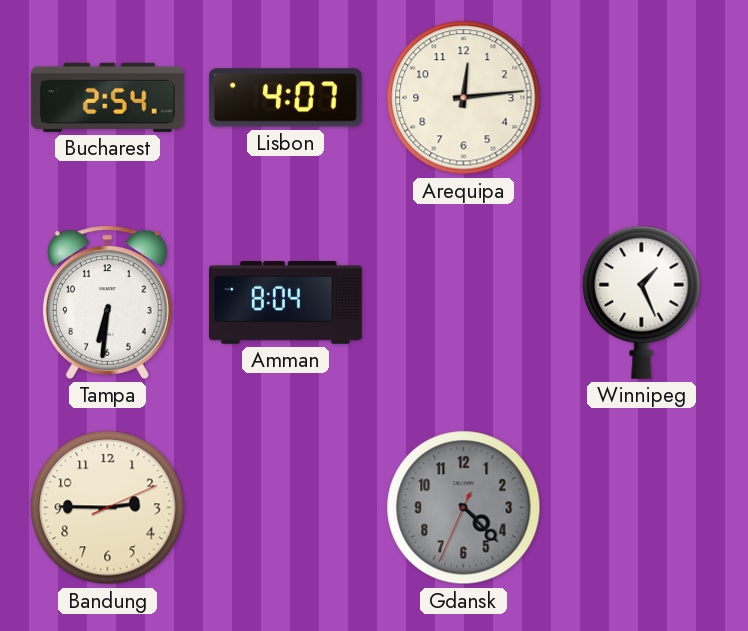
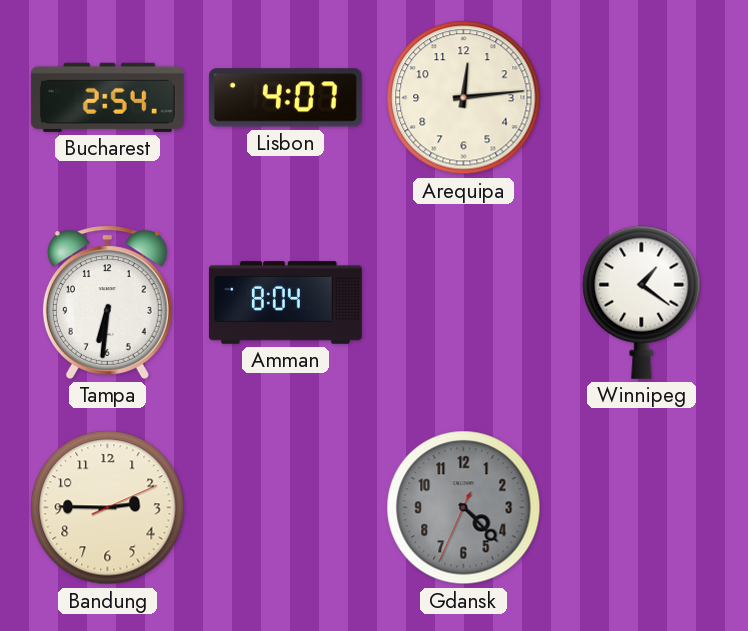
Winnipeg: 1:26 -> 1:21
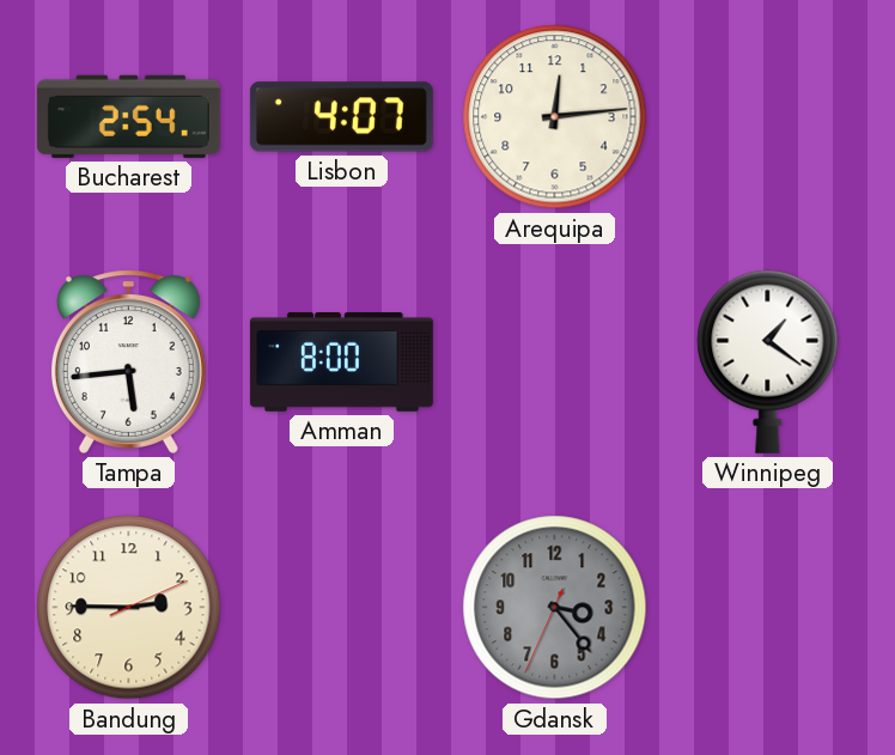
Tampa: 6:31 -> 5:44
Amman: 8:04 -> 8:00
Gdansk: 4:22 -> 3:23
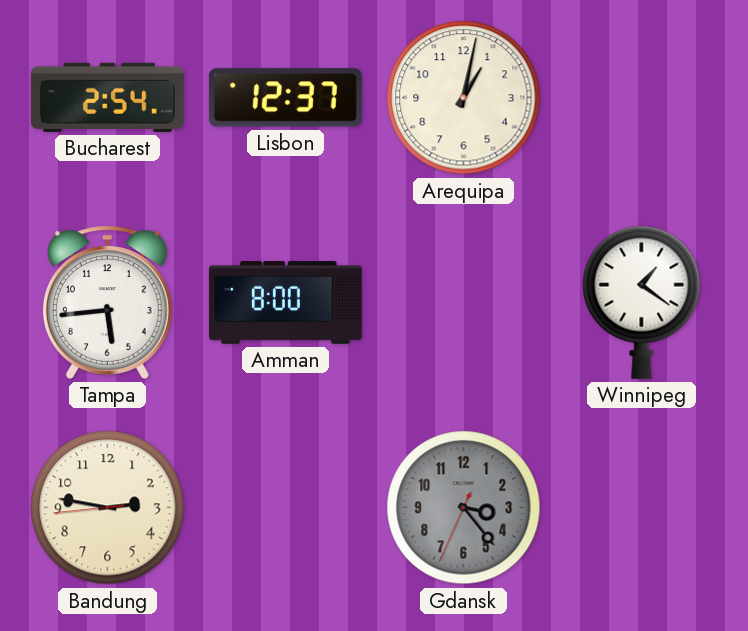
Lisbon: 4:07 -> 12:37
Arequipa: 12:14 -> 1:02
Bandung: 2:45 -> 2:46
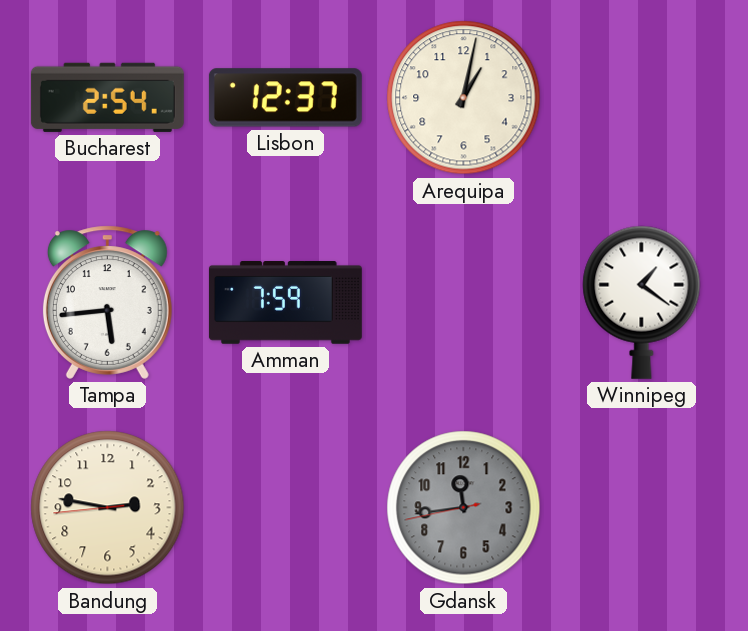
Amman: 8:00 -> 7:59
Gdansk: 3:23 -> 11:43
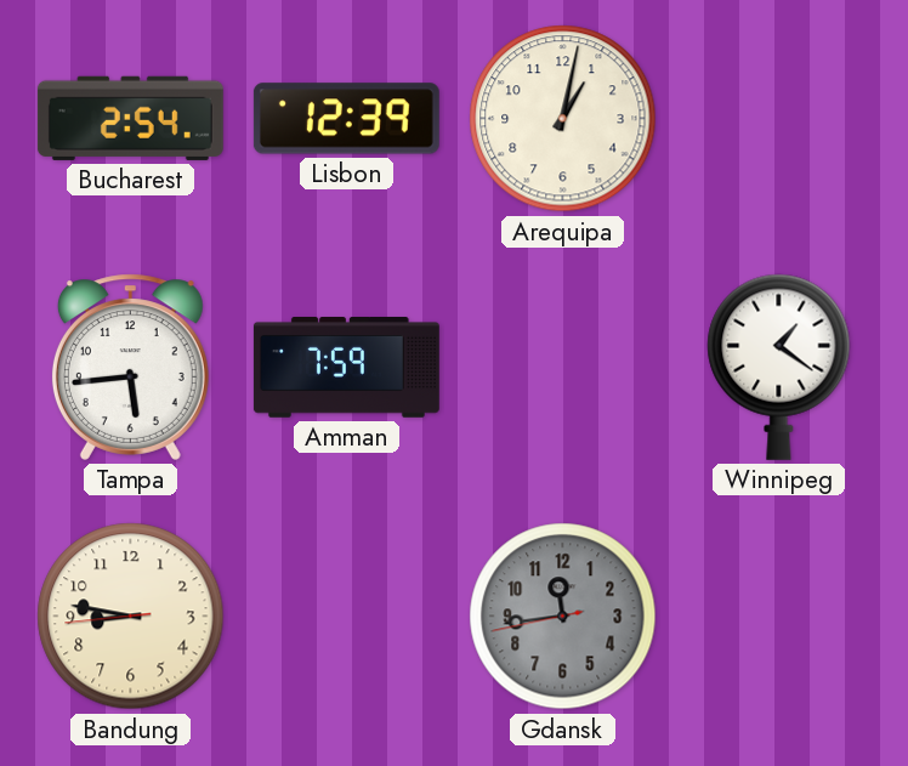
Lisbon: 12:37 -> 12:39
Bandung: 2:46 -> 8:46
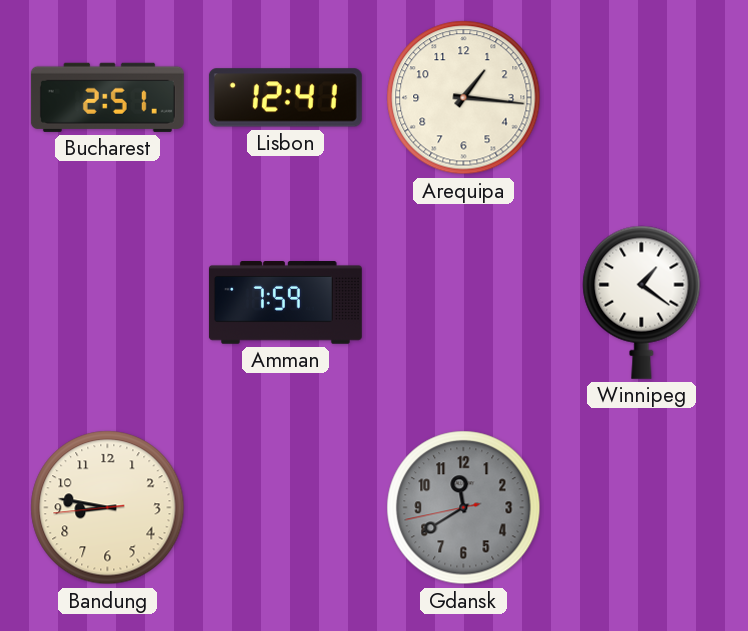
Bucharest: 2:54 -> 2:51
Lisbon: 12:39 -> 12:41
Arequipa: 1:02 -> 1:16
Tampa: 5:44 -> none
Gdansk: 11:43 -> 11:39
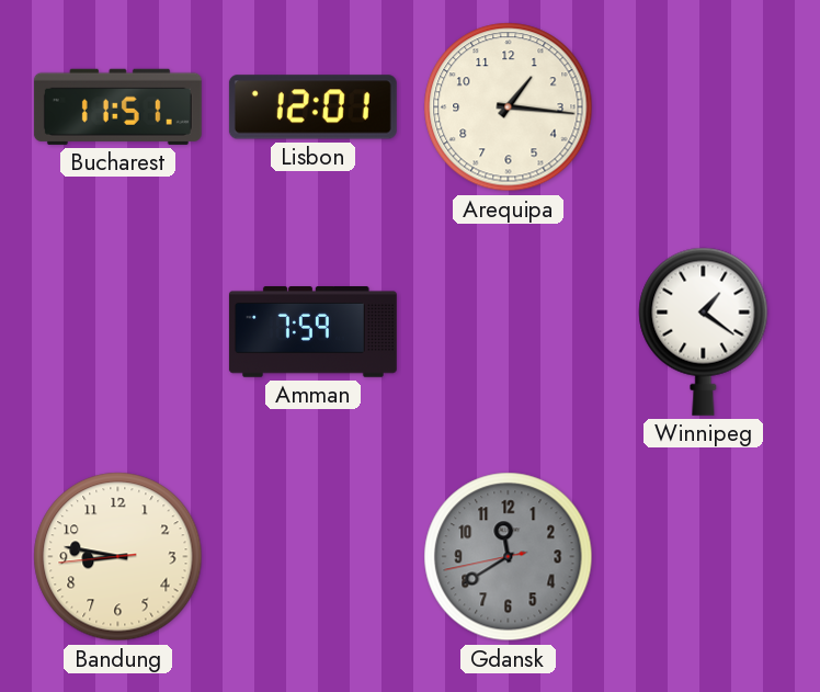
Bucharest: 2:51 -> 11:51
Lisbon: 12:41 -> 12:01
